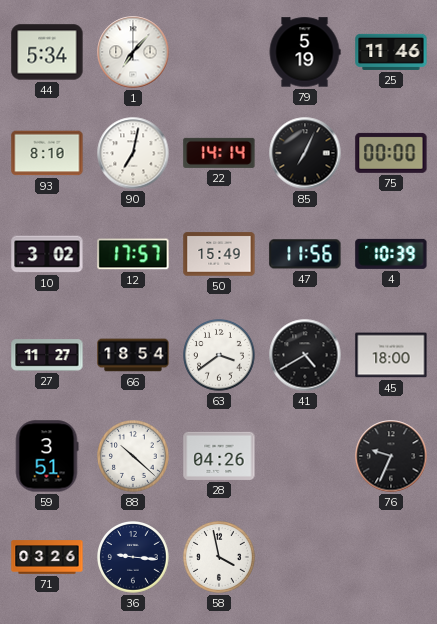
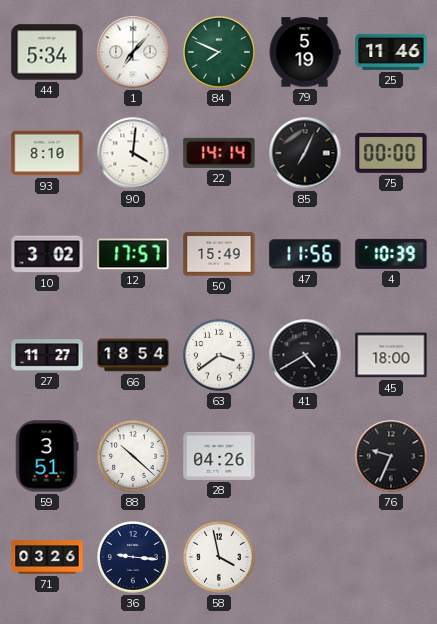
84: none -> 7:49
90: 7:02 -> 4:01
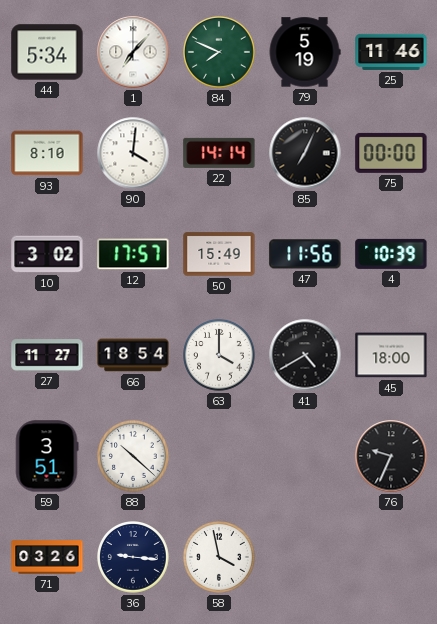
63: 3:39 -> 4:00
28: 04:26 -> none
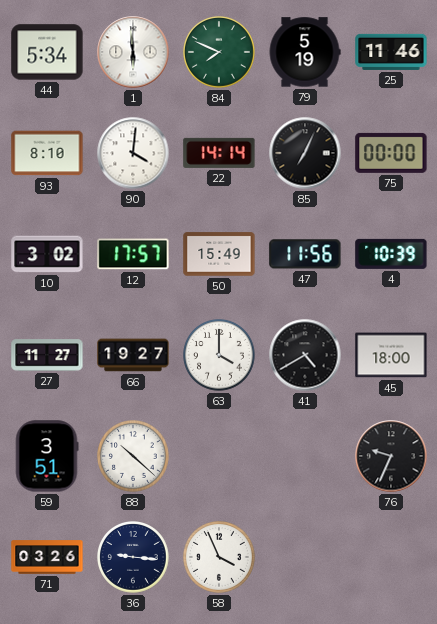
1: 7:07 -> 5:59
66: 18:54 -> 19:27
58: 3:58 -> 3:56
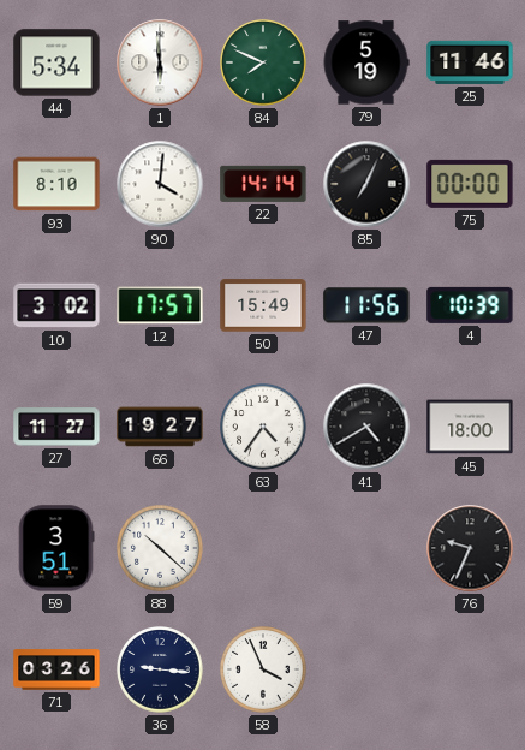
63: 4:00 -> 4:36
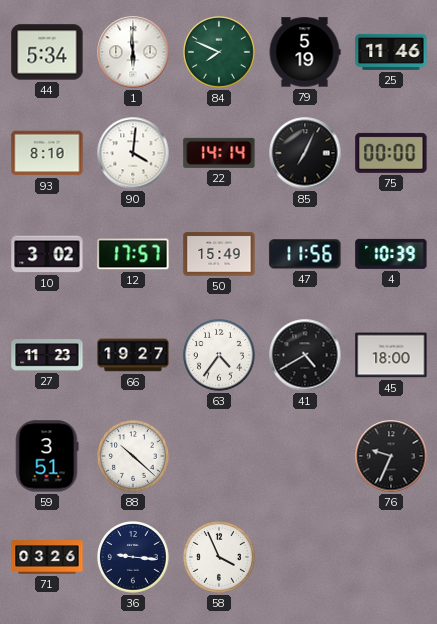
27: 11:27 -> 11:23
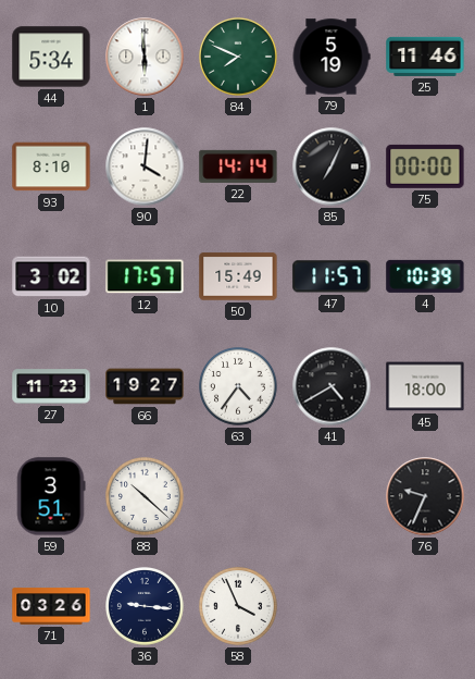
47: 11:56 -> 11:57
